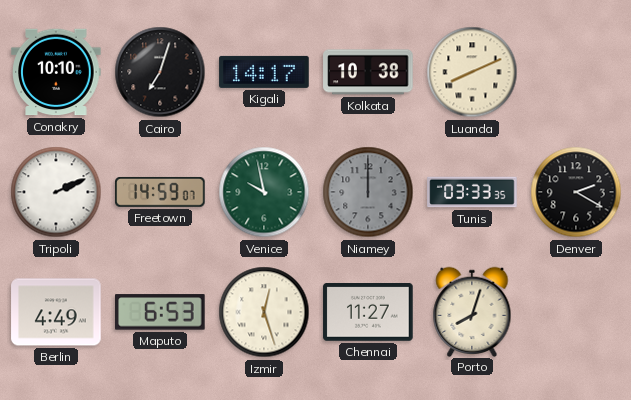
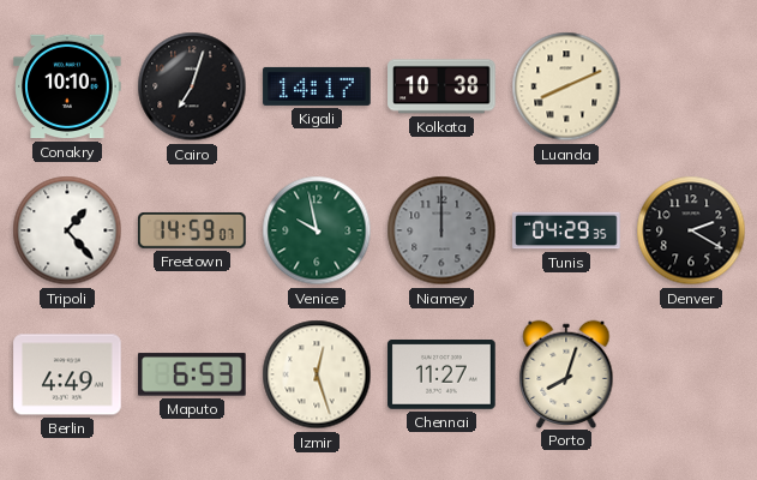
Tripoli: 2:11 -> 1:23
Tunis: 03:33 -> 04:29
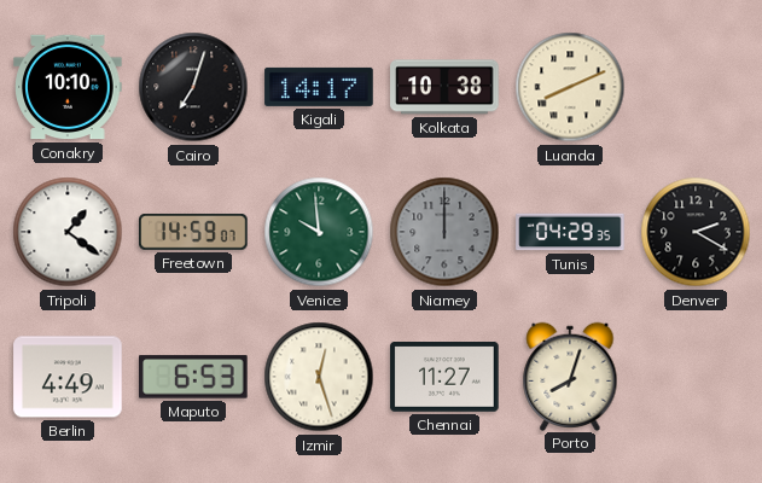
Tripoli: 1:23 -> 1:21
Venice: 9:58 -> 9:59
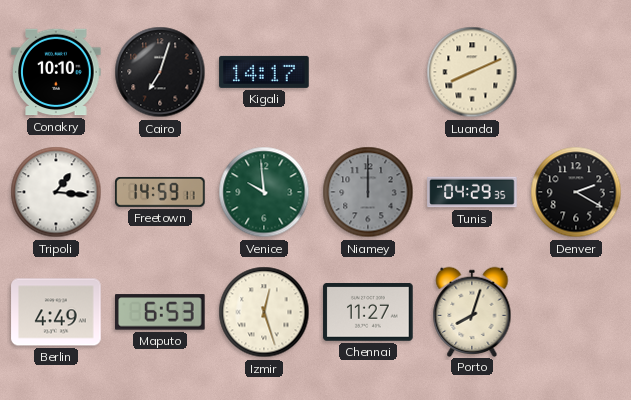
Kolkata: 10:38 -> none
Tripoli: 1:21 -> 1:16
Freetown: 14:59:07 -> 14:59:11
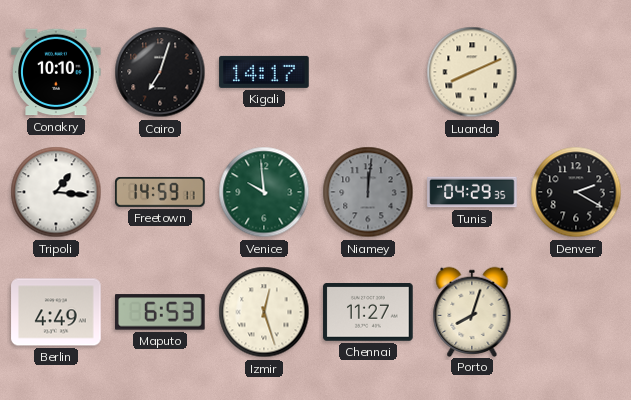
Niamey: 12:00 -> 12:01
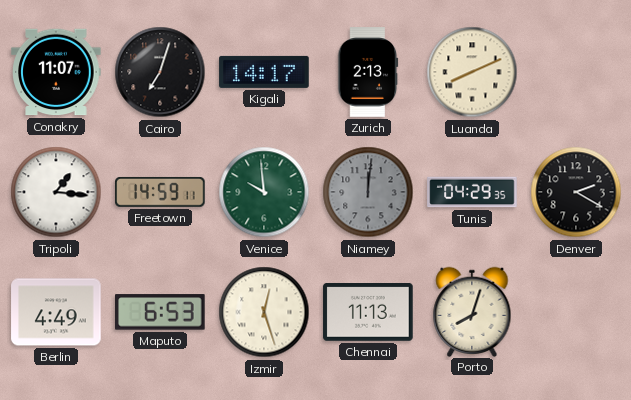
Conakry: 10:10 -> 11:07
Zurich: none -> 2:13
Chennai: 11:27 -> 11:13
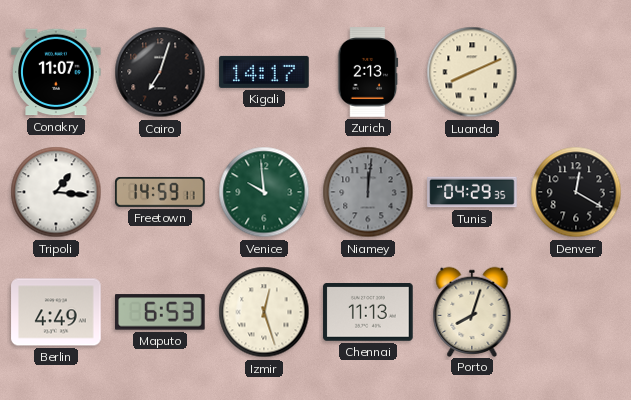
Denver: 2:20 -> 12:20
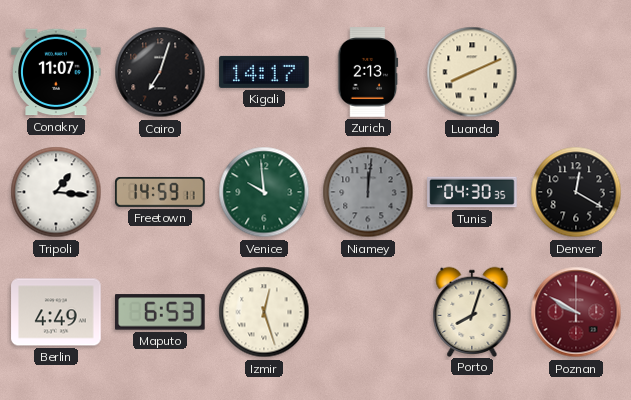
Tunis: 04:29 -> 04:30
Chennai: 11:13 -> none
Poznan: none -> 9:50
